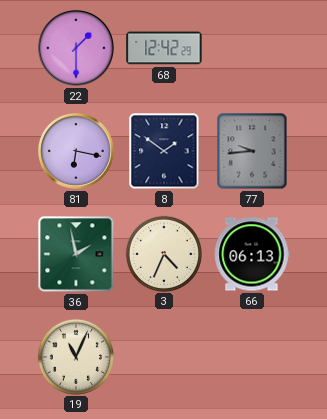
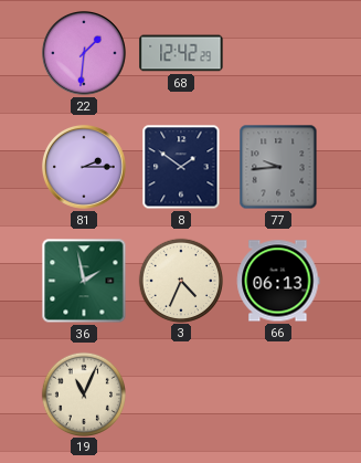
22: 1:30 -> 1:31
81: 6:17 -> 2:15
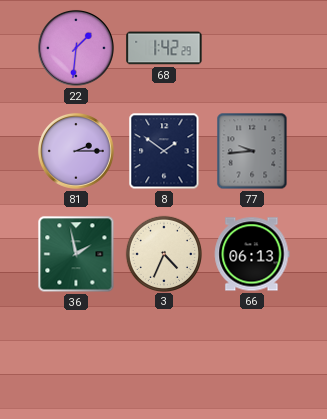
68: 12:42 -> 1:42
19: 11:04 -> none
